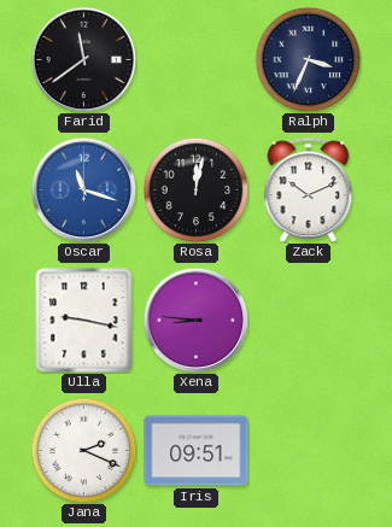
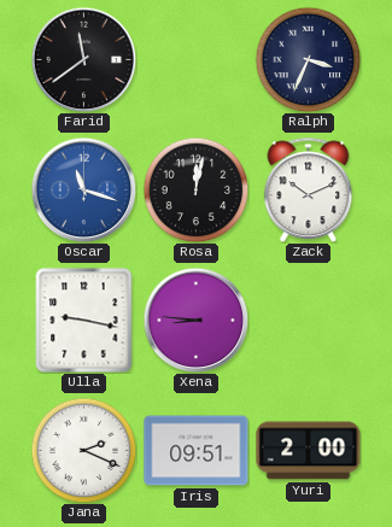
Yuri: none -> 2:00
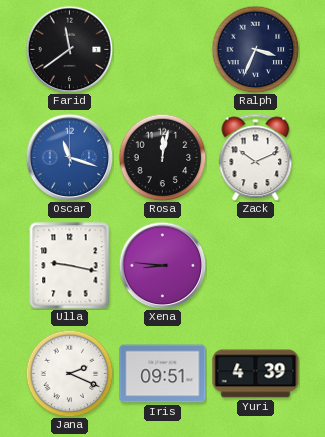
Yuri: 2:00 -> 4:39
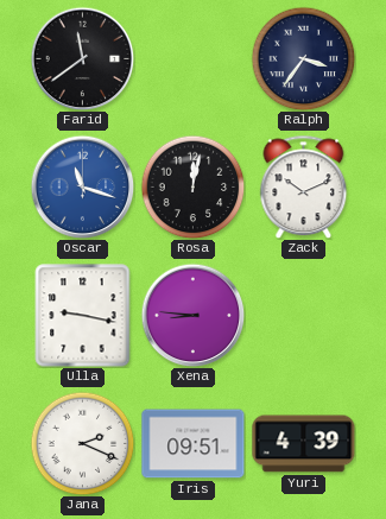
Ralph: 3:34 -> 3:36
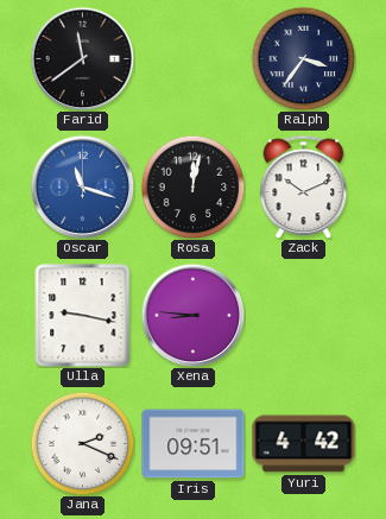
Yuri: 4:39 -> 4:42
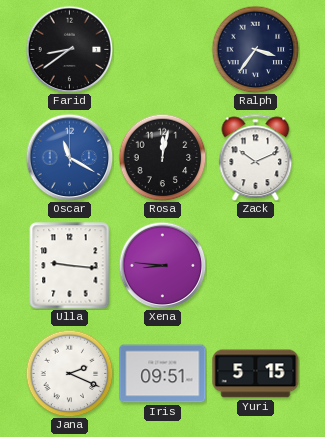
Farid: 11:39 -> 8:39
Oscar: 11:18 -> 11:20
Ulla: 9:17 -> 9:16
Yuri: 4:42 -> 5:15
